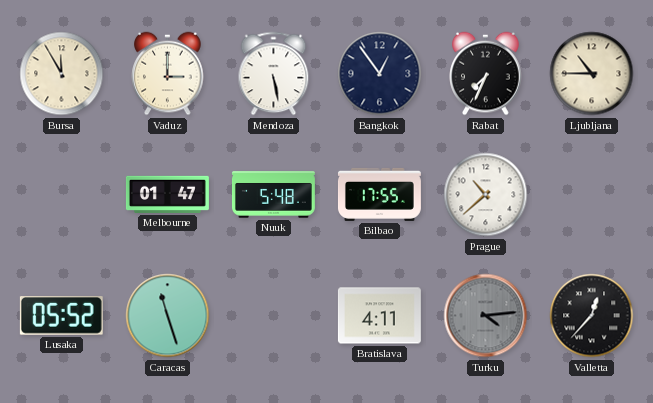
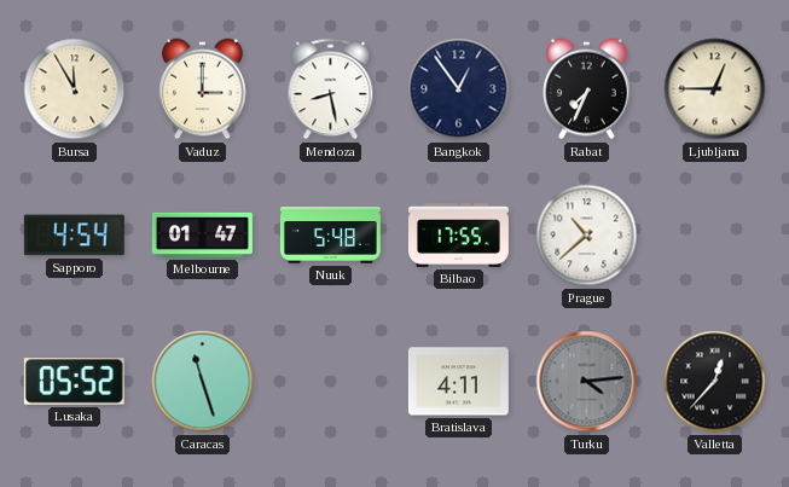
Mendoza: 5:28 -> 8:28
Ljubljana: 10:45 -> 12:45
Sapporo: none -> 4:54
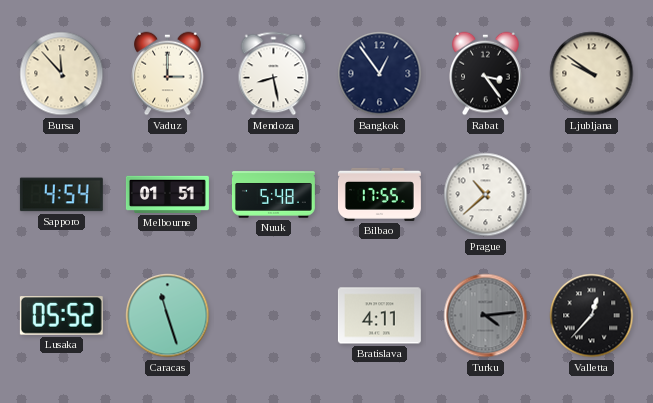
Bursa: 11:55 -> 11:53
Rabat: 7:34 -> 3:24
Ljubljana: 12:45 -> 9:51
Melbourne: 01:47 -> 01:51
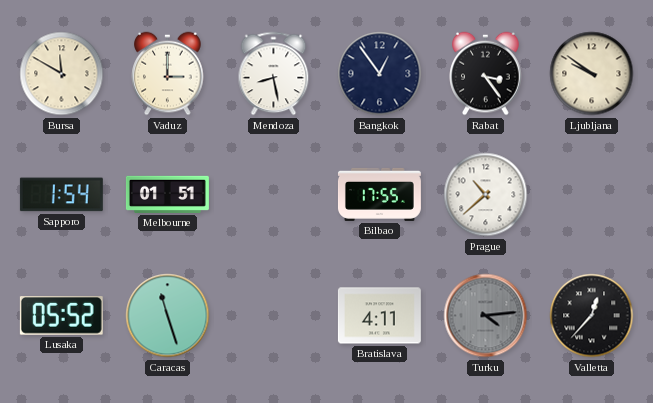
Bursa: 11:53 -> 11:50
Sapporo: 4:54 -> 1:54
Nuuk: 5:48 -> none
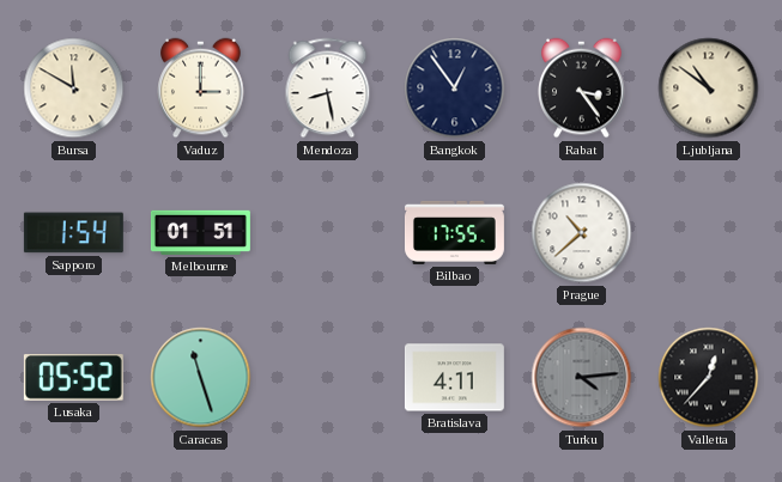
Ljubljana: 9:51 -> 10:51
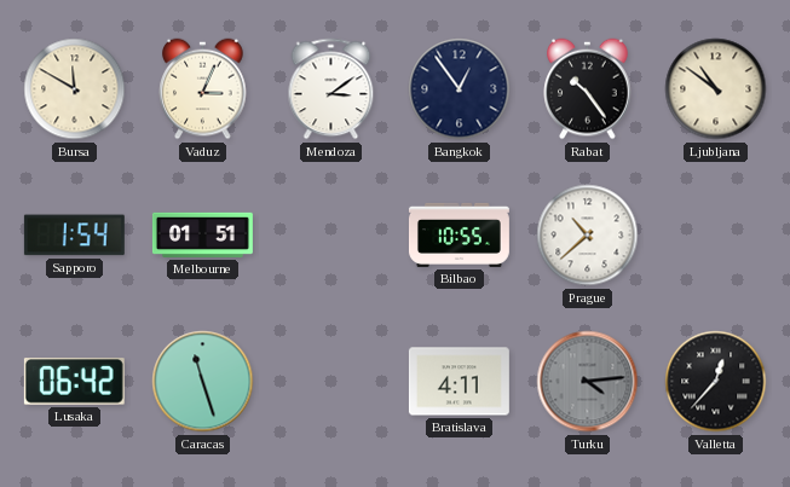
Vaduz: 3:00 -> 3:04
Mendoza: 8:28 -> 3:09
Rabat: 3:24 -> 10:24
Bilbao: 17:55 -> 10:55
Lusaka: 05:52 -> 06:42
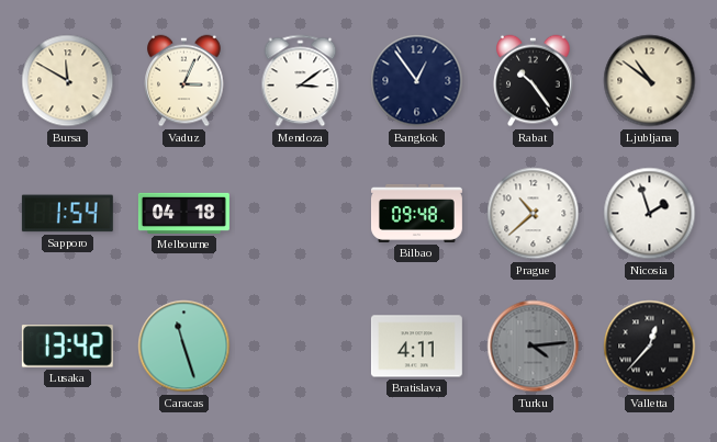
Melbourne: 01:51 -> 04:18
Bilbao: 10:55 -> 09:48
Nicosia: none -> 1:57
Lusaka: 06:42 -> 13:42
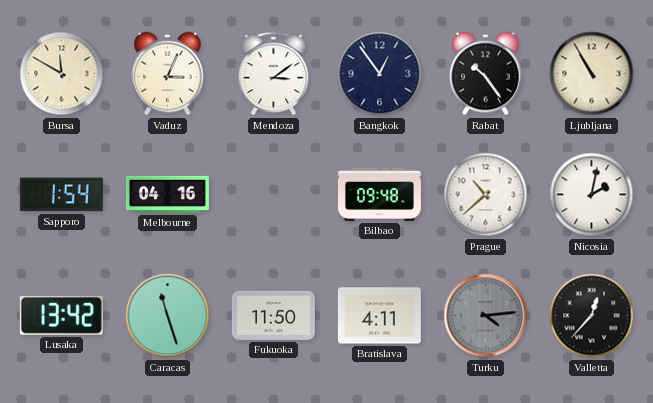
Ljubljana: 10:51 -> 10:55
Melbourne: 04:18 -> 04:16
Nicosia: 1:57 -> 2:02
Fukuoka: none -> 11:50
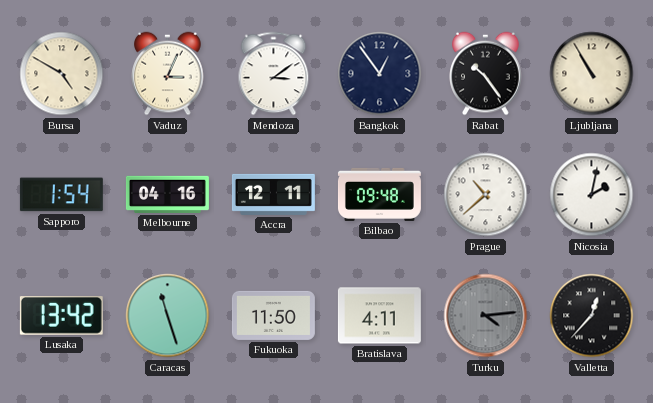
Bursa: 11:50 -> 4:50
Accra: none -> 12:11
